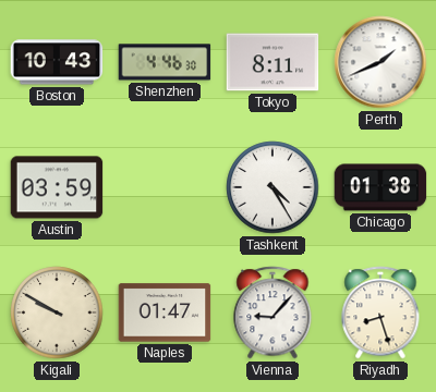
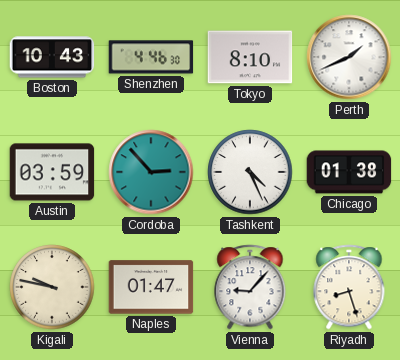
Tokyo: 8:11 -> 8:10
Cordoba: none -> 2:53
Tashkent: 4:25 -> 4:26
Kigali: 9:50 -> 9:47
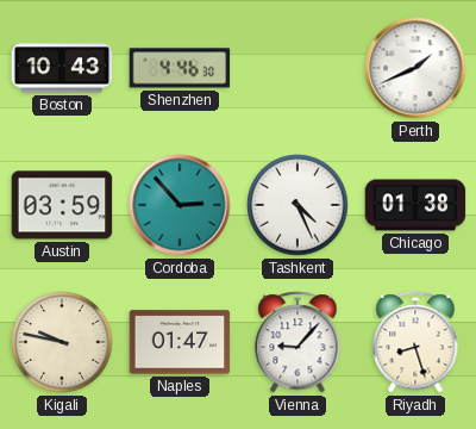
Tokyo: 8:10 -> none
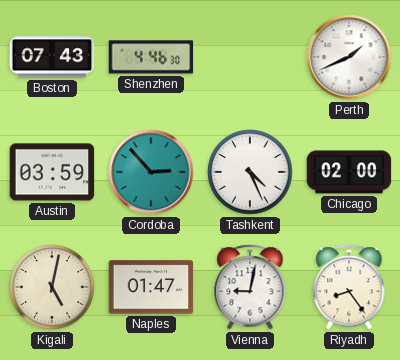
Boston: 10:43 -> 07:43
Chicago: 01:38 -> 02:00
Kigali: 9:47 -> 5:02
Vienna: 9:07 -> 9:02
Riyadh: 8:27 -> 8:24
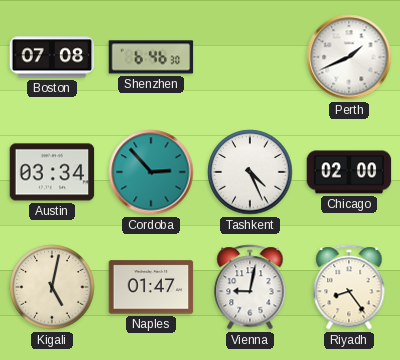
Boston: 07:43 -> 07:08
Shenzhen: 4:46 -> 6:46
Austin: 03:59 -> 03:34
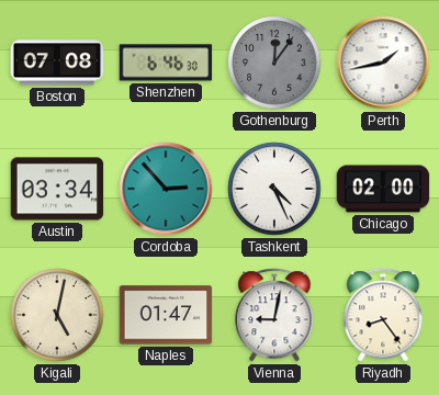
Gothenburg: none -> 12:06
Perth: 1:41 -> 1:43
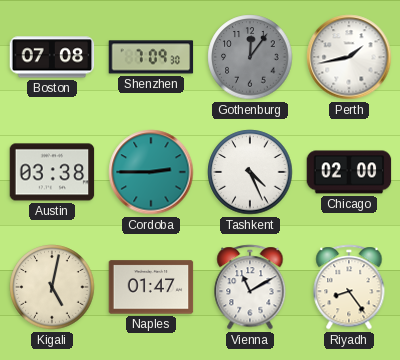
Shenzhen: 6:46 -> 7:09
Austin: 03:34 -> 03:38
Cordoba: 2:53 -> 2:45
Vienna: 9:02 -> 11:10
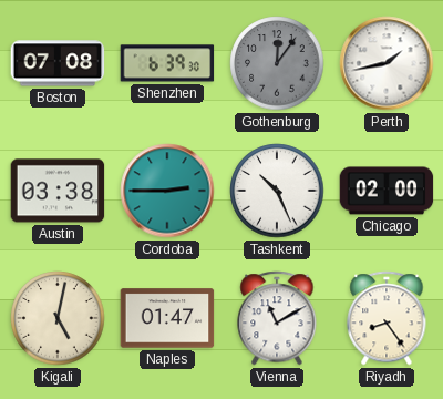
Shenzhen: 7:09 -> 6:39
Tashkent: 4:26 -> 10:26
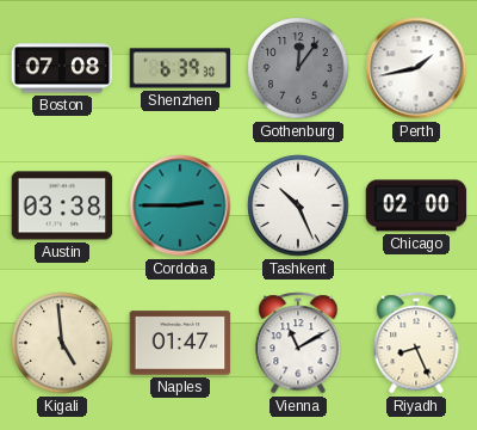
Kigali: 5:02 -> 4:59
Riyadh: 8:24 -> 8:26
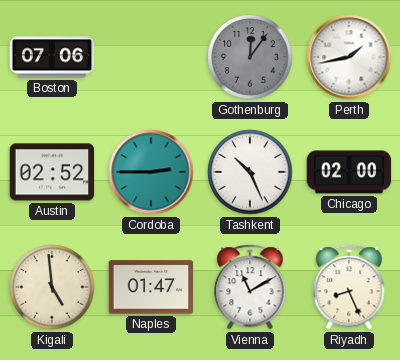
Boston: 07:08 -> 07:06
Shenzhen: 6:39 -> none
Austin: 03:38 -> 02:52
